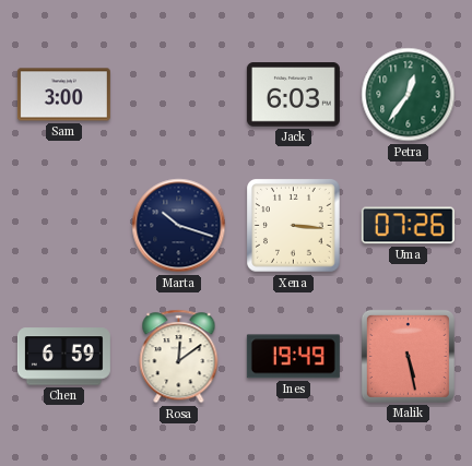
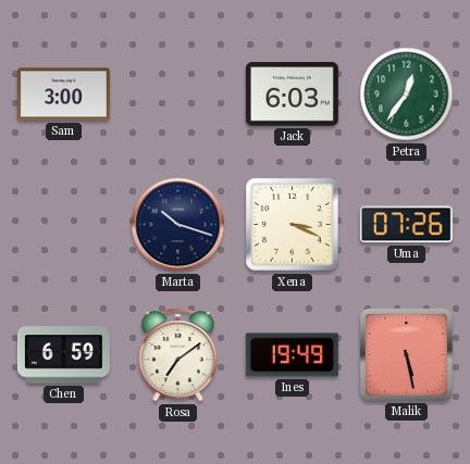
Xena: 3:16 -> 3:19
Rosa: 12:09 -> 7:09
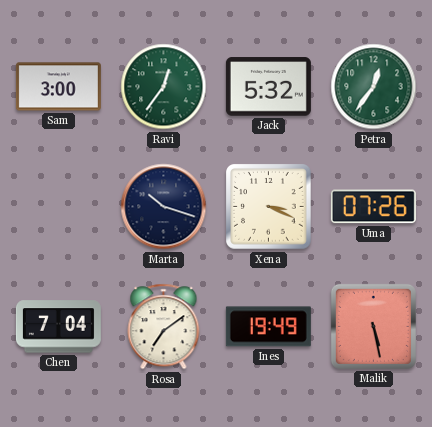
Ravi: none -> 12:36
Jack: 6:03 -> 5:32
Chen: 6:59 -> 7:04
